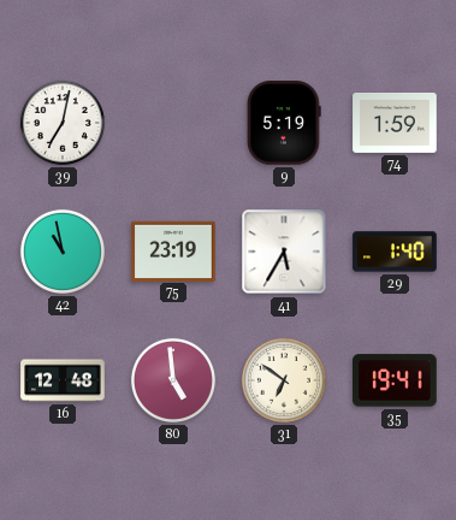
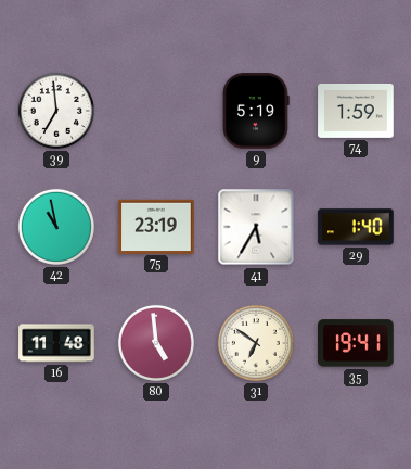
39: 7:02 -> 6:59
16: 12:48 -> 11:48
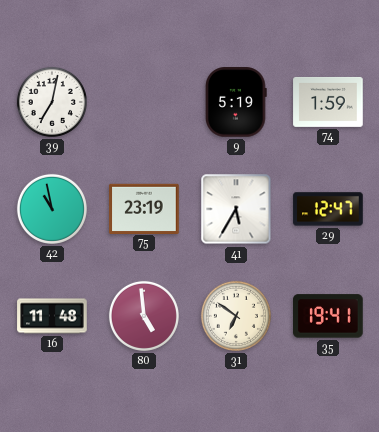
39: 6:59 -> 7:02
29: 1:40 -> 12:47
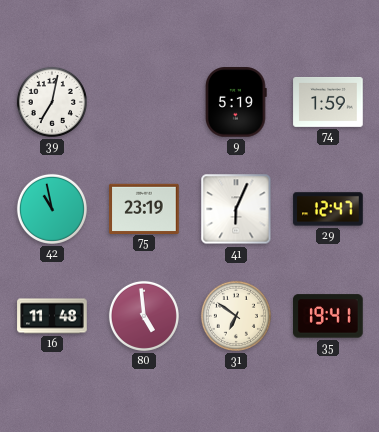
41: 5:35 -> 6:04
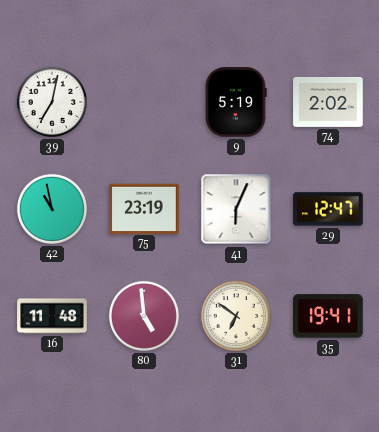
74: 1:59 -> 2:02
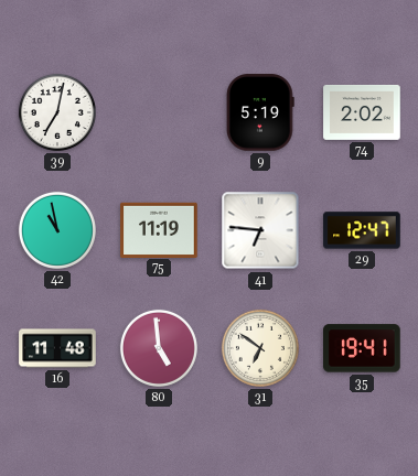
75: 23:19 -> 11:19
41: 6:04 -> 6:46
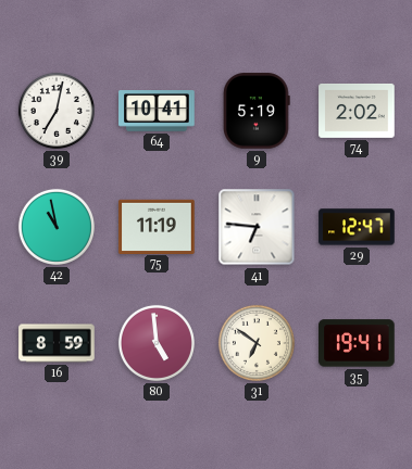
64: none -> 10:41
16: 11:48 -> 8:59
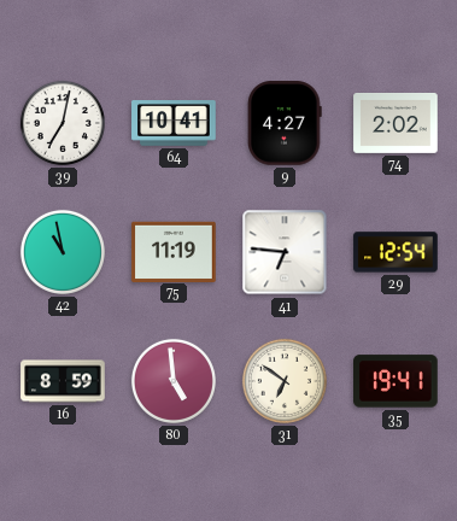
9: 5:19 -> 4:27
29: 12:47 -> 12:54
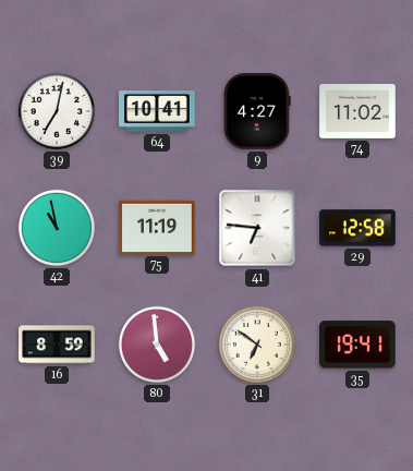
74: 2:02 -> 11:02
29: 12:54 -> 12:58
